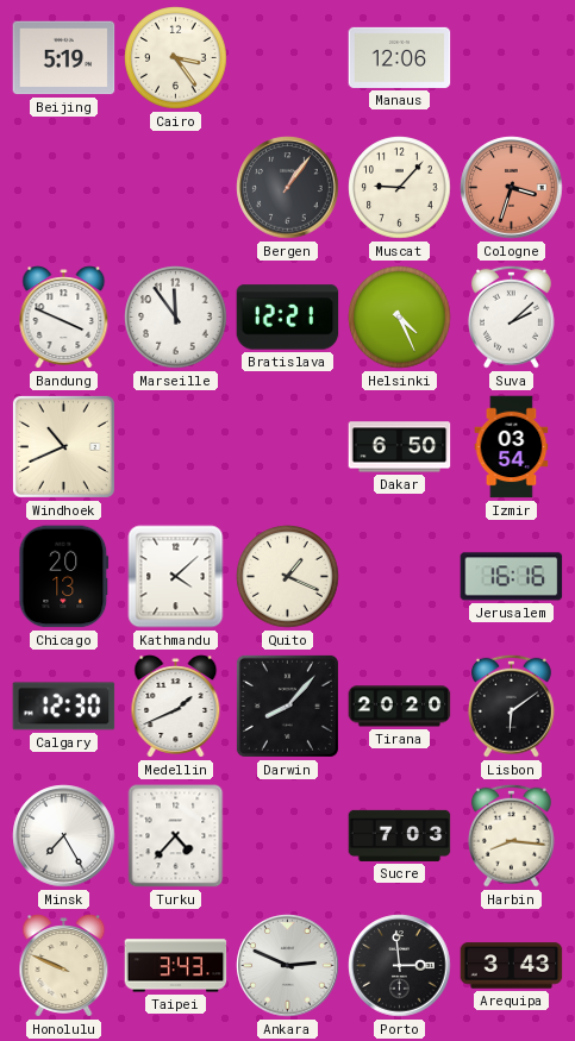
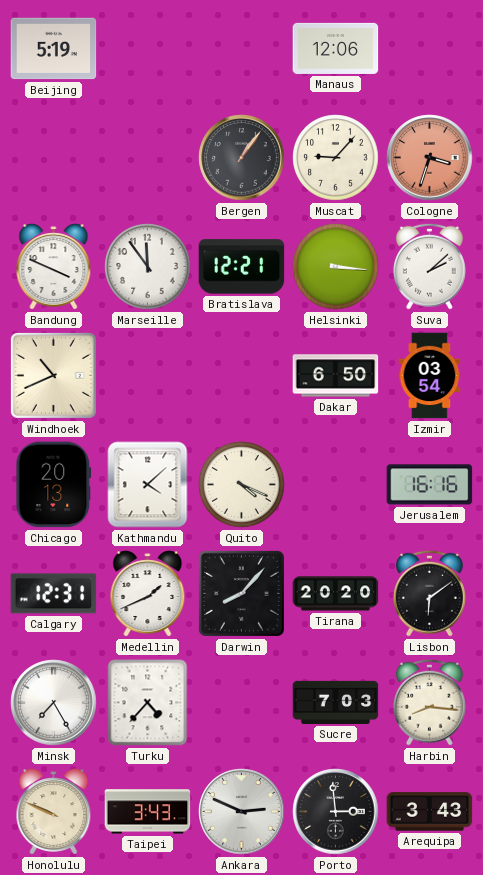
Cairo: 3:24 -> none
Helsinki: 4:26 -> 3:16
Quito: 1:19 -> 4:19
Calgary: 12:30 -> 12:31
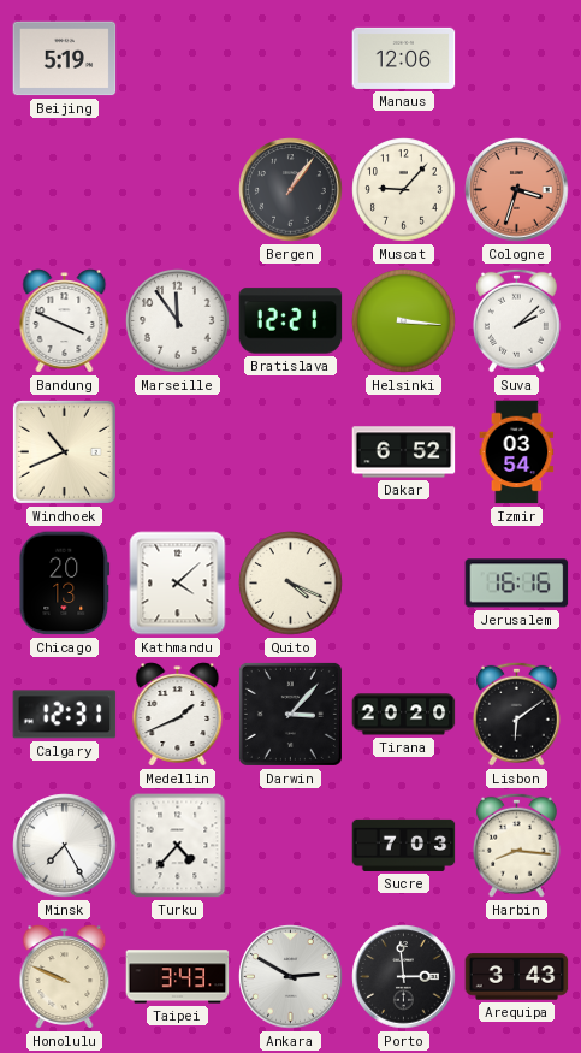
Dakar: 6:50 -> 6:52
Darwin: 8:07 -> 3:07
Ankara: 2:49 -> 2:50
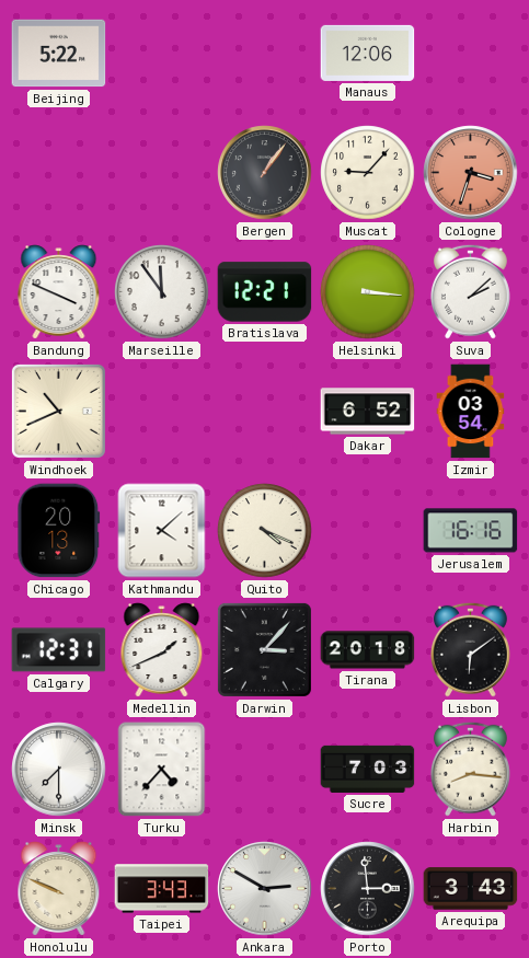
Beijing: 5:19 -> 5:22
Tirana: 20:20 -> 20:18
Minsk: 7:25 -> 7:30
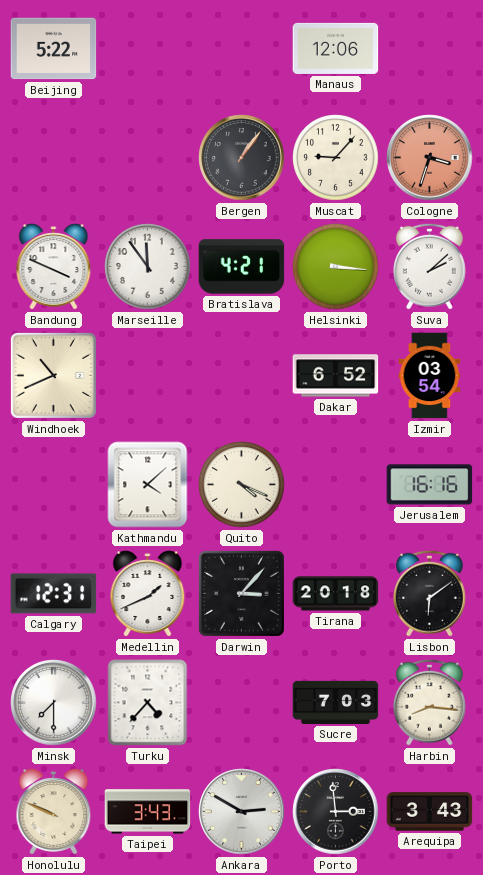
Bratislava: 12:21 -> 4:21
Chicago: 20:13 -> none
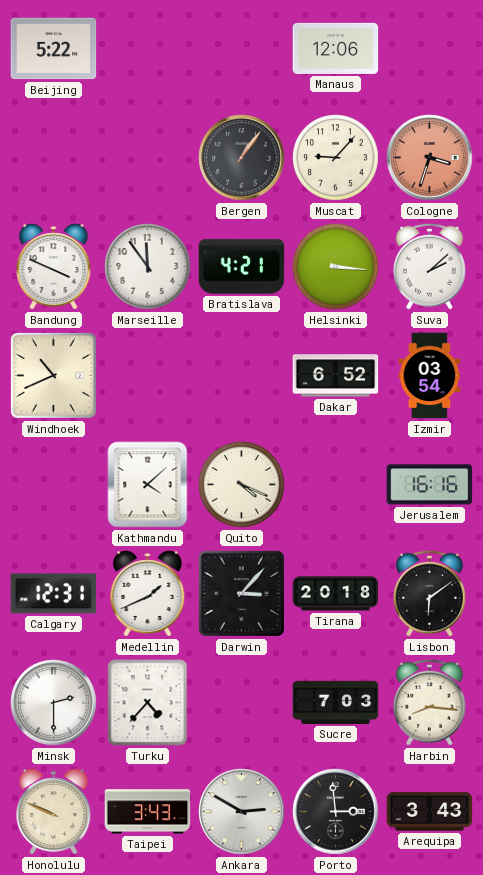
Minsk: 7:30 -> 2:30
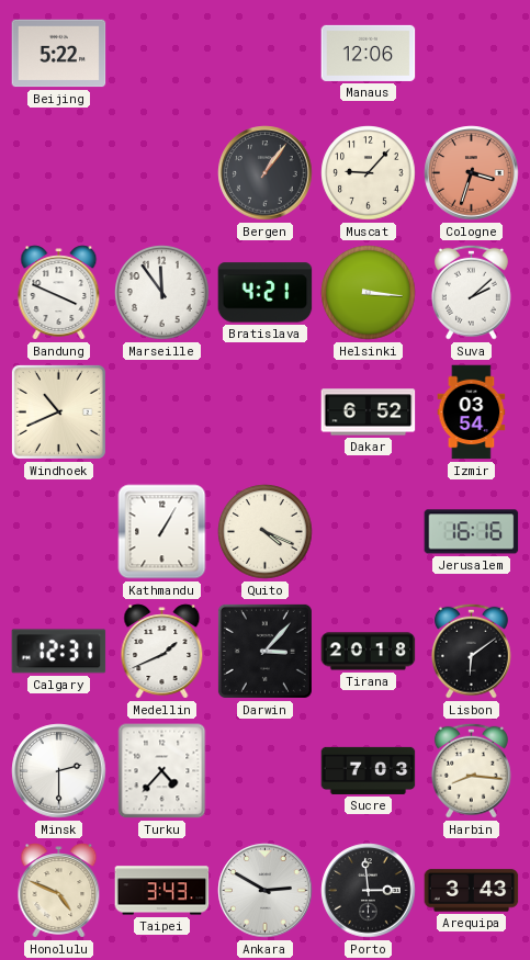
Kathmandu: 4:08 -> 1:05
Honolulu: 9:49 -> 4:49
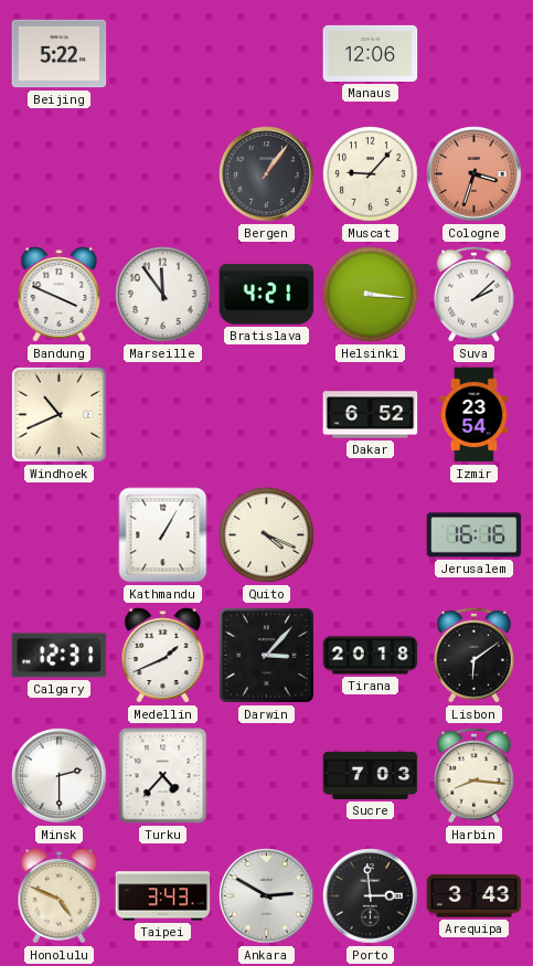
Izmir: 03:54 -> 23:54
